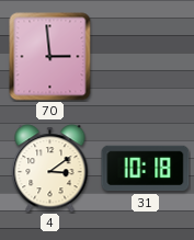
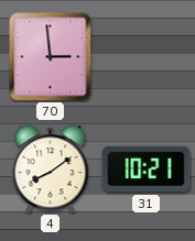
4: 3:09 -> 8:09
31: 10:18 -> 10:21
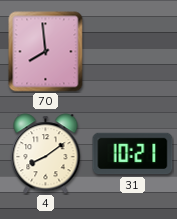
70: 2:59 -> 7:59
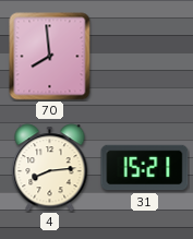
4: 8:09 -> 8:14
31: 10:21 -> 15:21
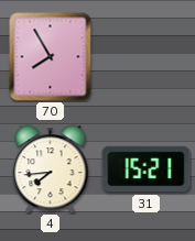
70: 7:59 -> 7:55
4: 8:14 -> 7:44
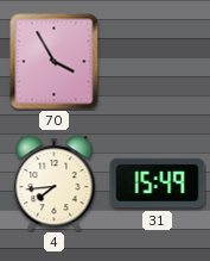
70: 7:55 -> 3:55
31: 15:21 -> 15:49
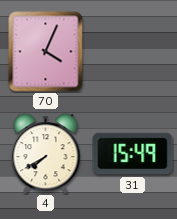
70: 3:55 -> 4:04
4: 7:44 -> 7:40
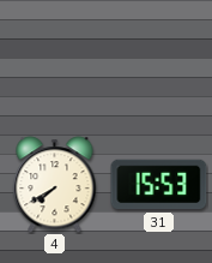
70: 4:04 -> none
31: 15:49 -> 15:53
